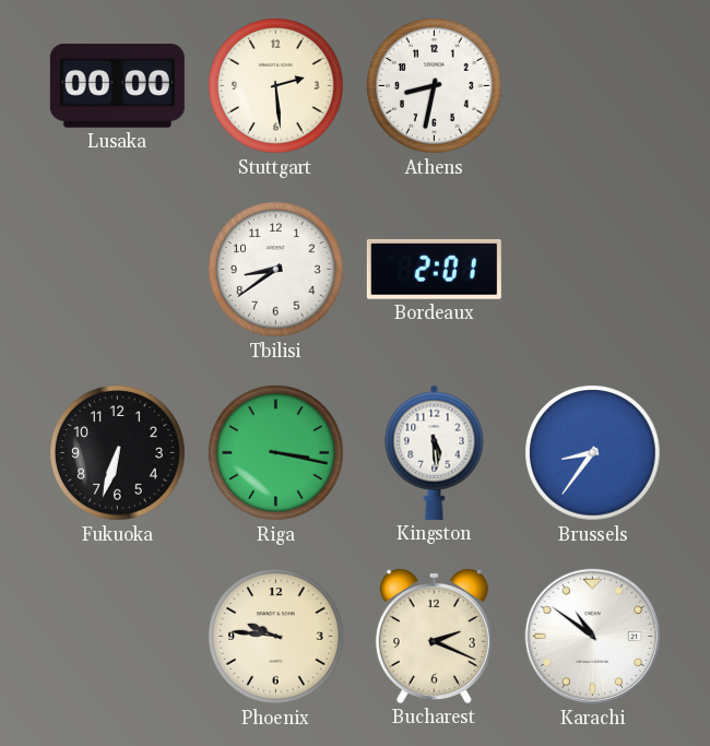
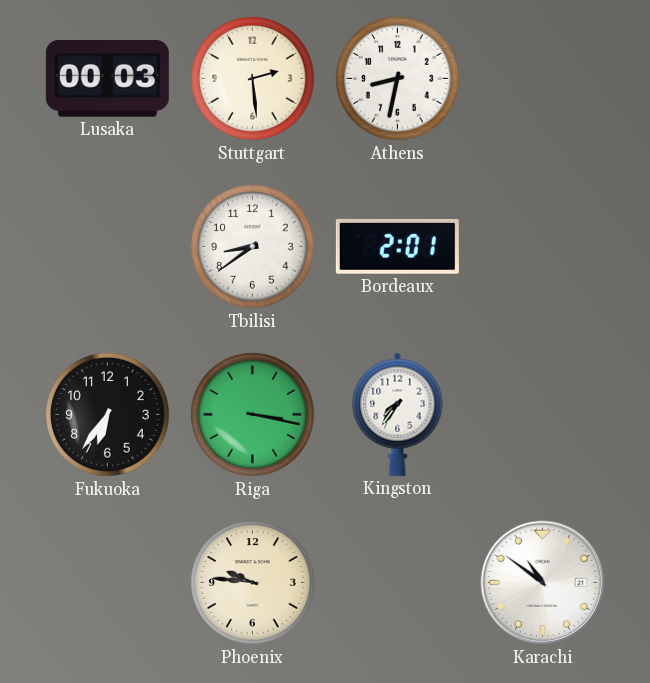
Lusaka: 00:00 -> 00:03
Fukuoka: 6:33 -> 6:36
Kingston: 5:29 -> 7:36
Brussels: 8:36 -> none
Bucharest: 2:19 -> none
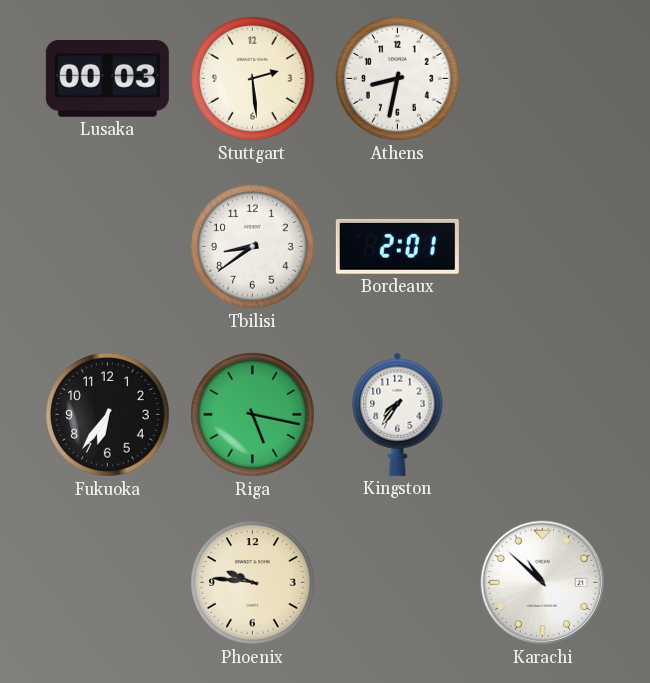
Riga: 3:17 -> 5:17
Karachi: 10:51 -> 10:52
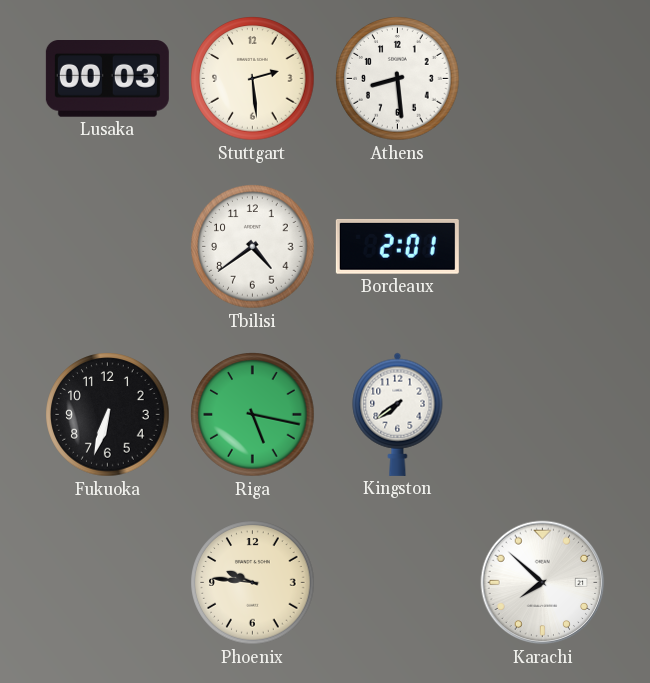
Athens: 8:32 -> 8:29
Tbilisi: 8:39 -> 4:39
Fukuoka: 6:36 -> 6:33
Kingston: 7:36 -> 7:39
Karachi: 10:52 -> 7:52
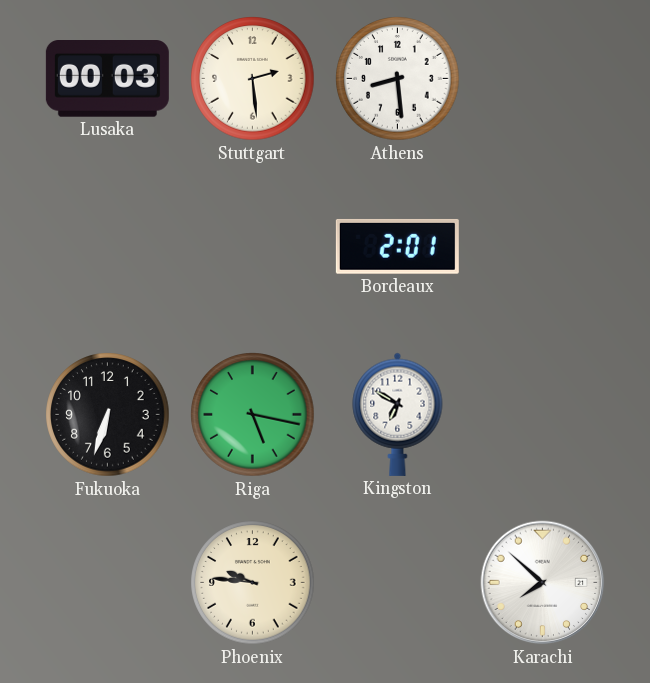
Tbilisi: 4:39 -> none
Kingston: 7:39 -> 6:50
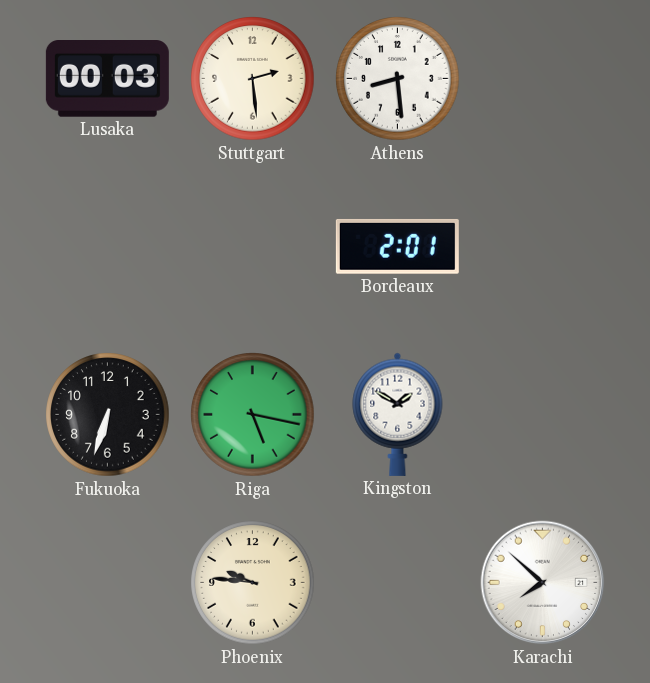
Kingston: 6:50 -> 1:50
